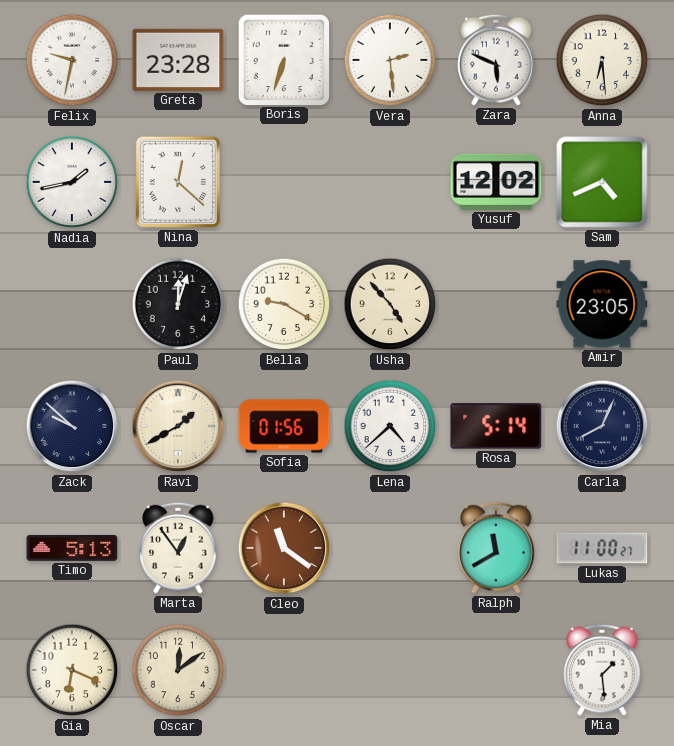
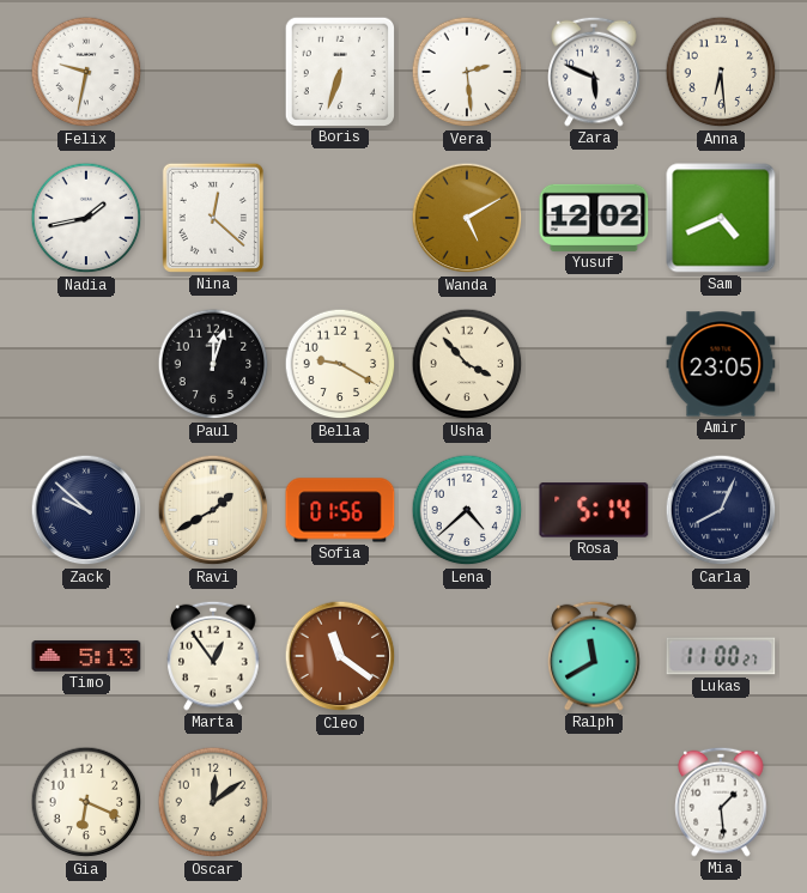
Greta: 23:28 -> none
Wanda: none -> 5:10
Usha: 4:53 -> 3:53
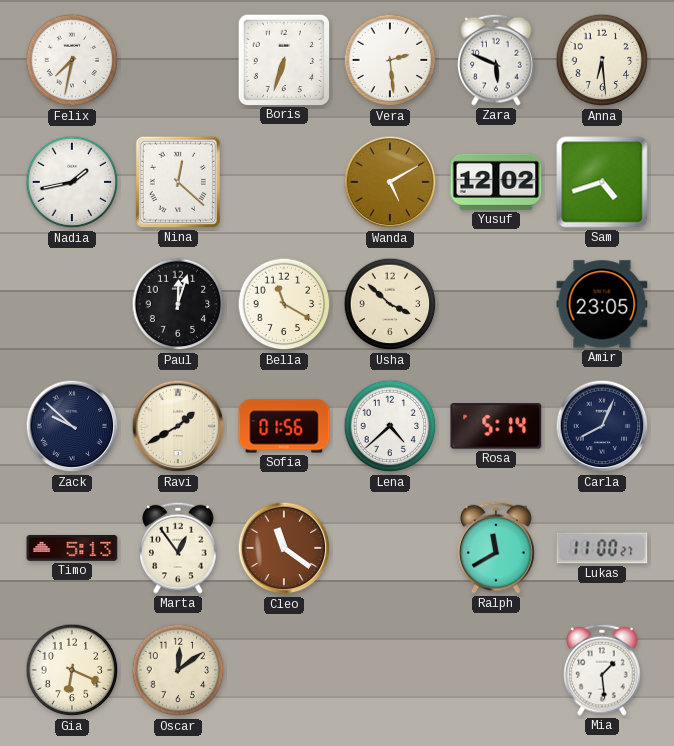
Felix: 9:32 -> 7:32
Sam: 4:41 -> 4:42
Bella: 9:20 -> 11:20
Usha: 3:53 -> 3:52
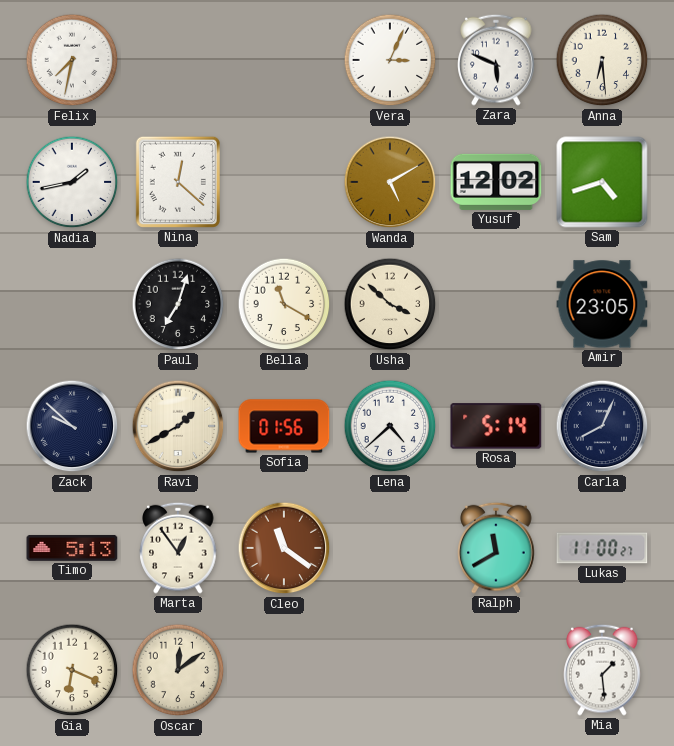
Boris: 6:33 -> none
Vera: 2:29 -> 3:04
Paul: 12:03 -> 7:03
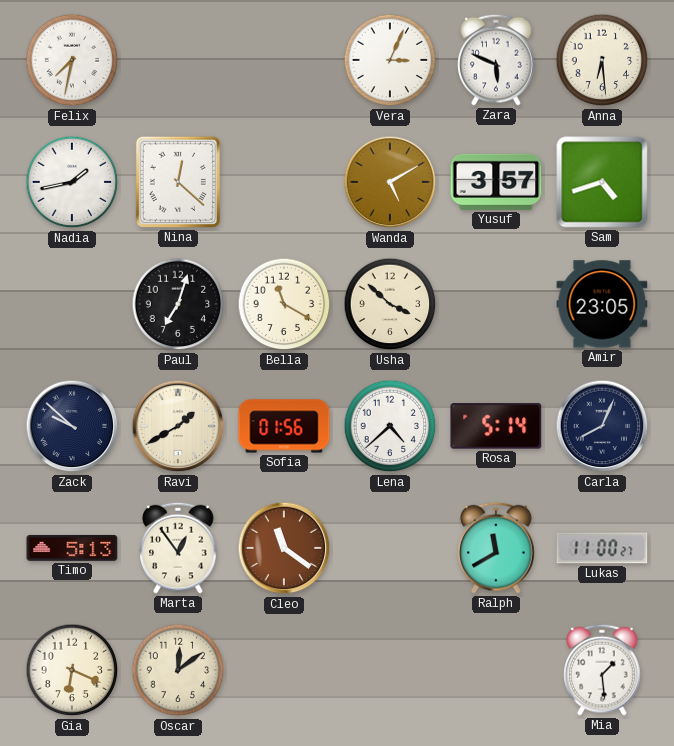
Yusuf: 12:02 -> 3:57
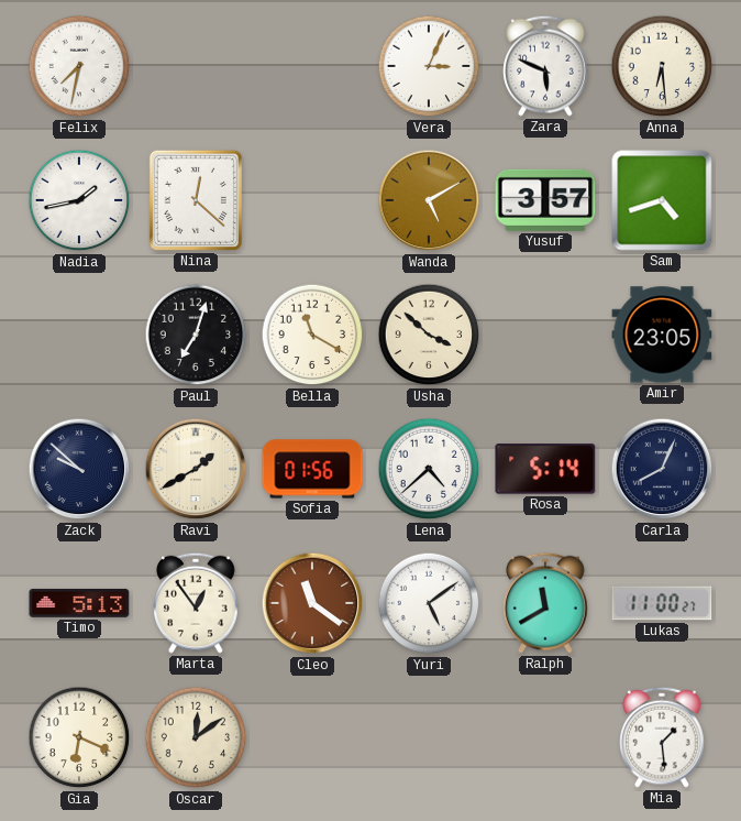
Yuri: none -> 5:09
